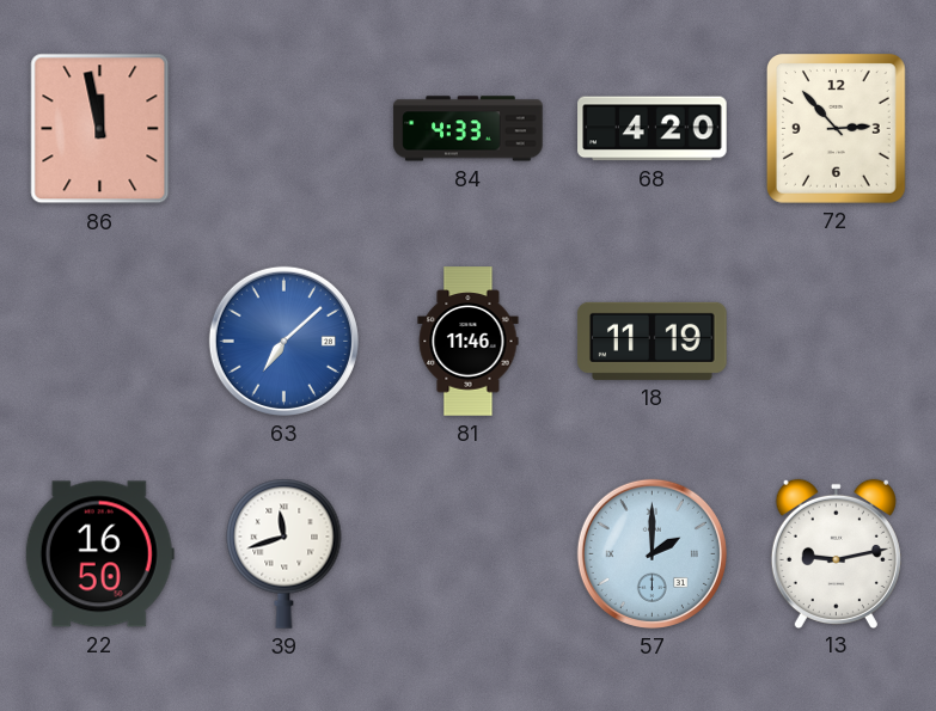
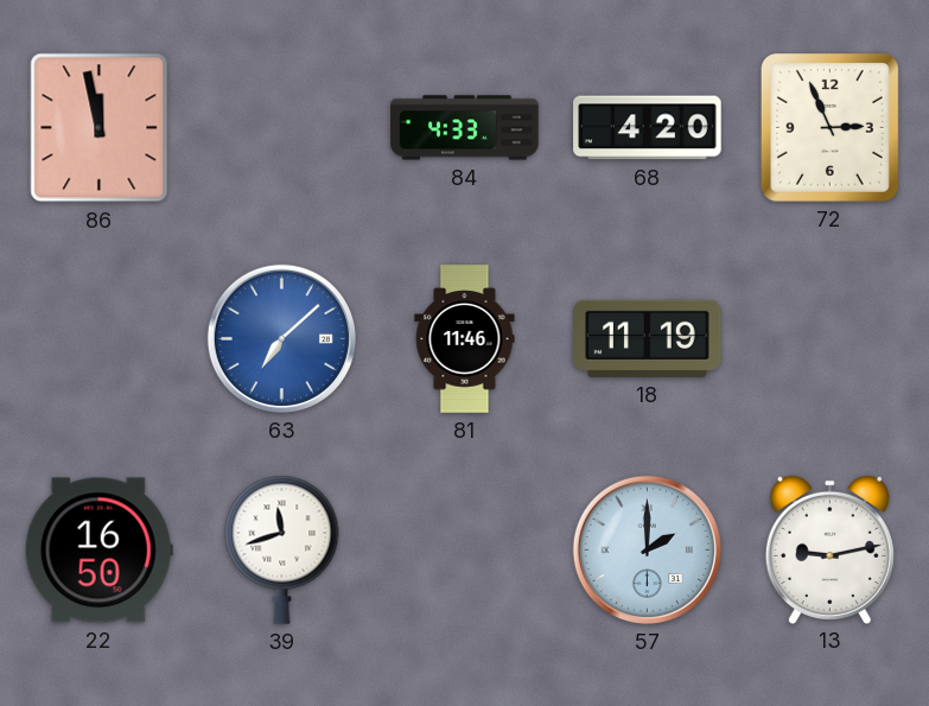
72: 2:53 -> 2:56
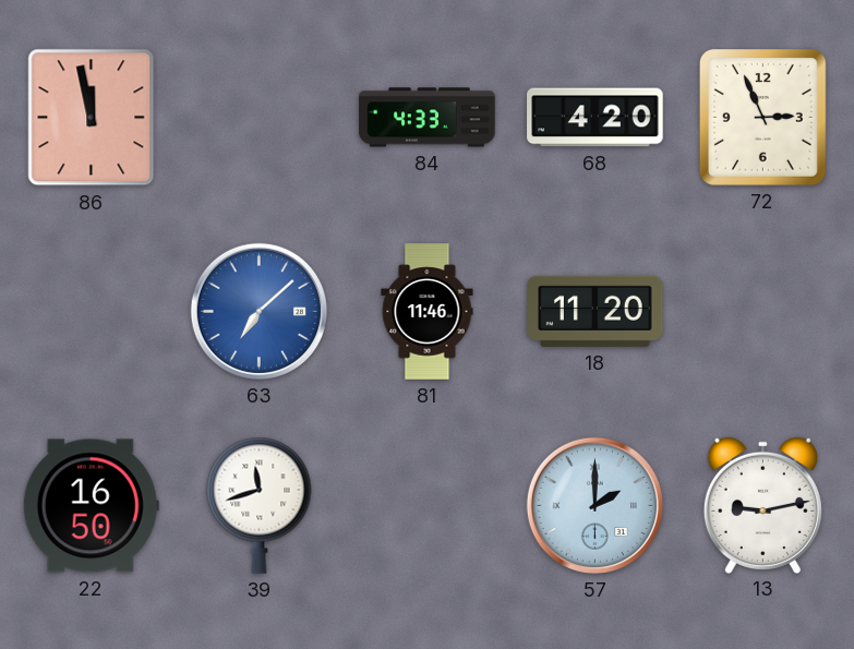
18: 11:19 -> 11:20
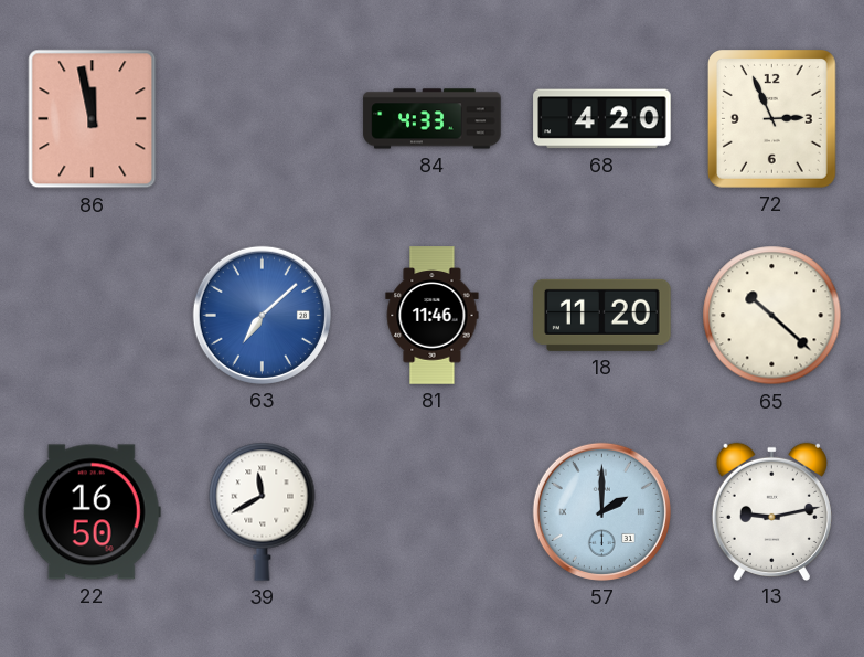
65: none -> 10:22
39: 11:42 -> 11:40
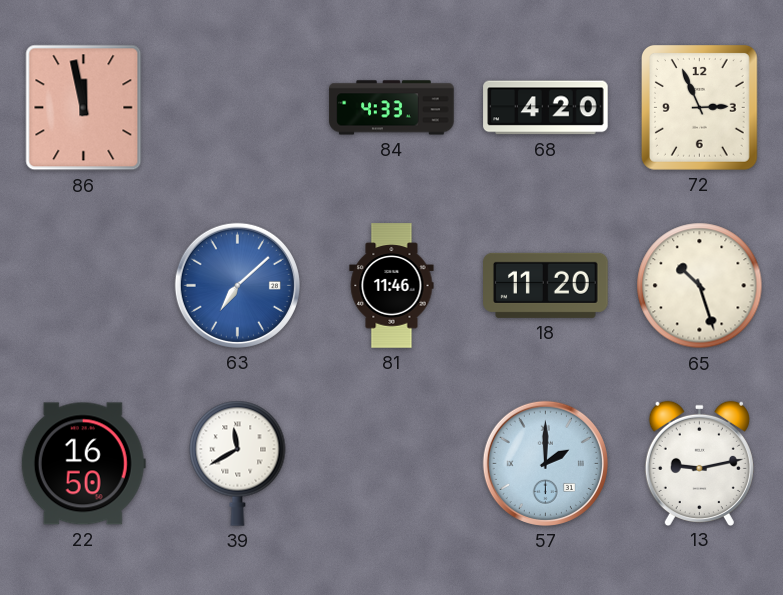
65: 10:22 -> 10:27
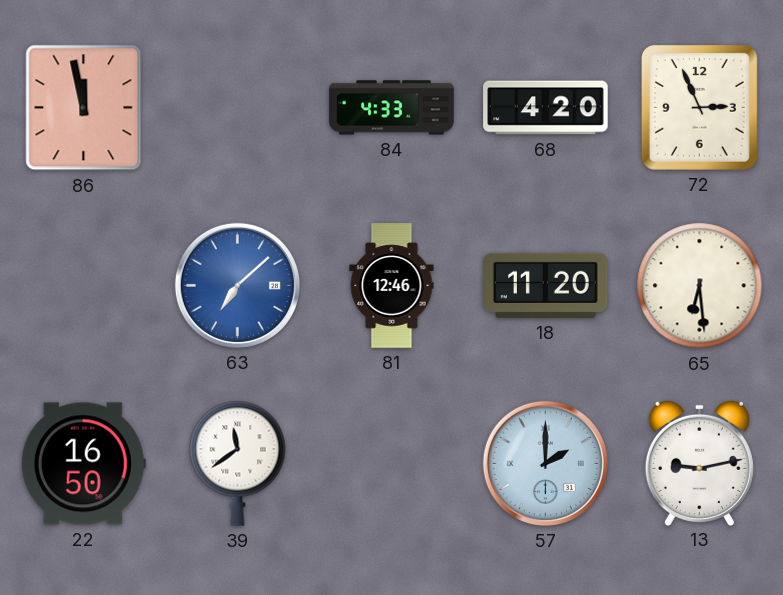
81: 11:46 -> 12:46
65: 10:27 -> 6:29
39: 11:40 -> 11:39
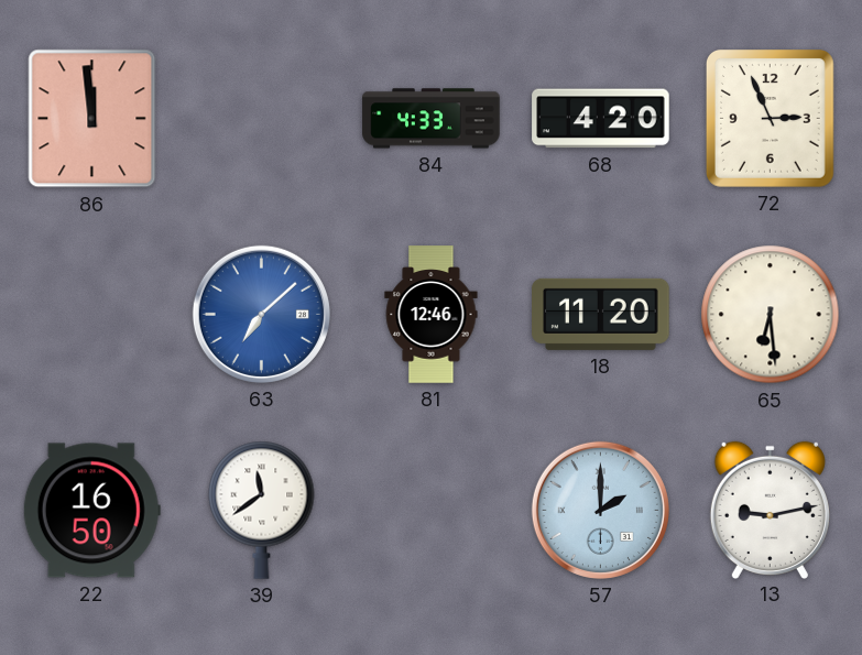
86: 11:58 -> 11:59
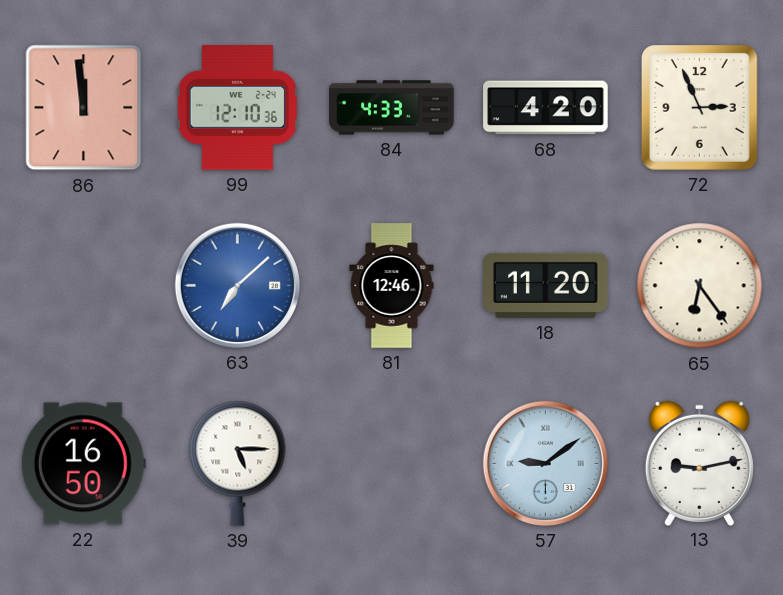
99: none -> 12:10
65: 6:29 -> 6:24
39: 11:39 -> 5:15
57: 2:00 -> 9:09
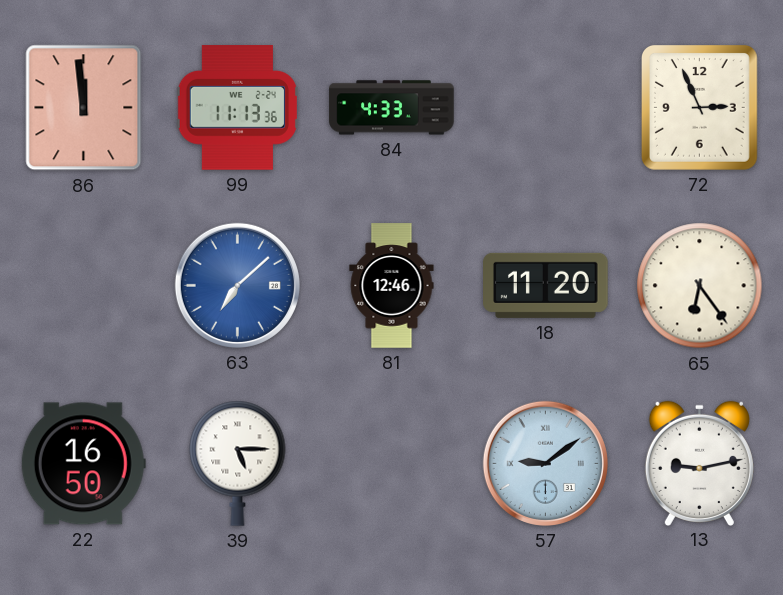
99: 12:10 -> 11:13
68: 4:20 -> none
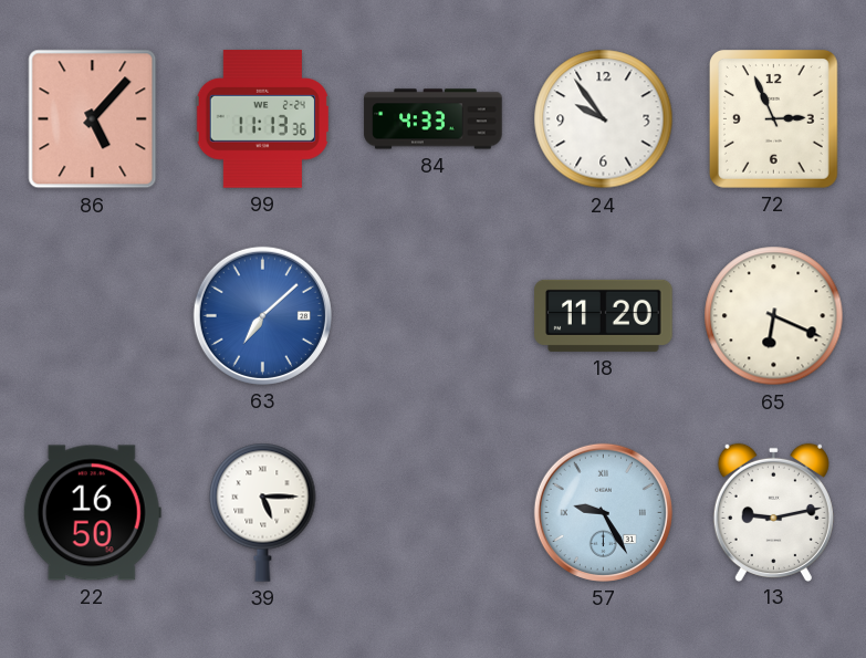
86: 11:59 -> 5:07
24: none -> 9:54
81: 12:46 -> none
65: 6:24 -> 6:19
57: 9:09 -> 9:25
